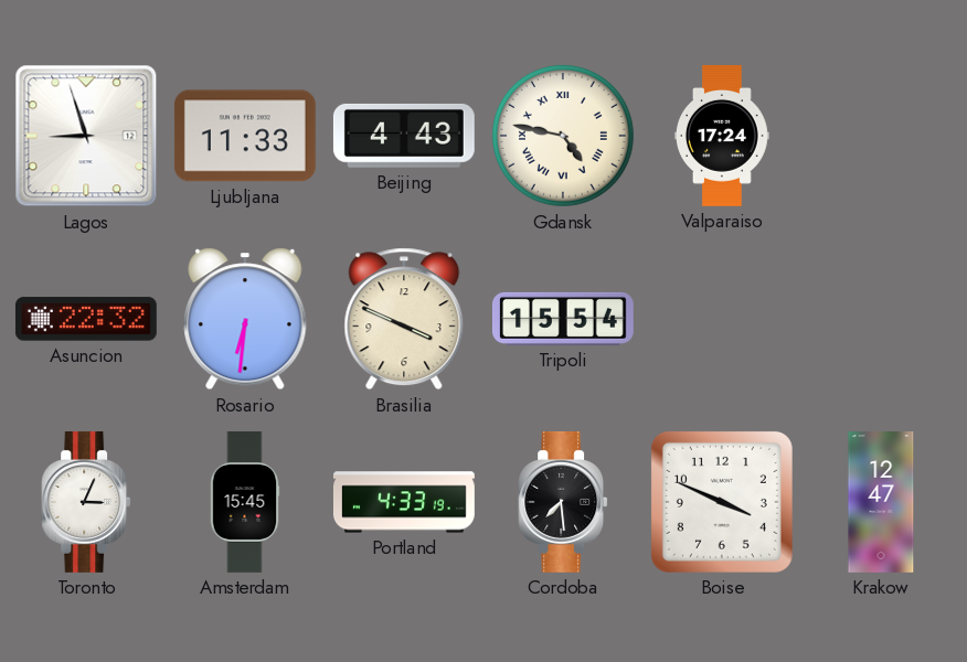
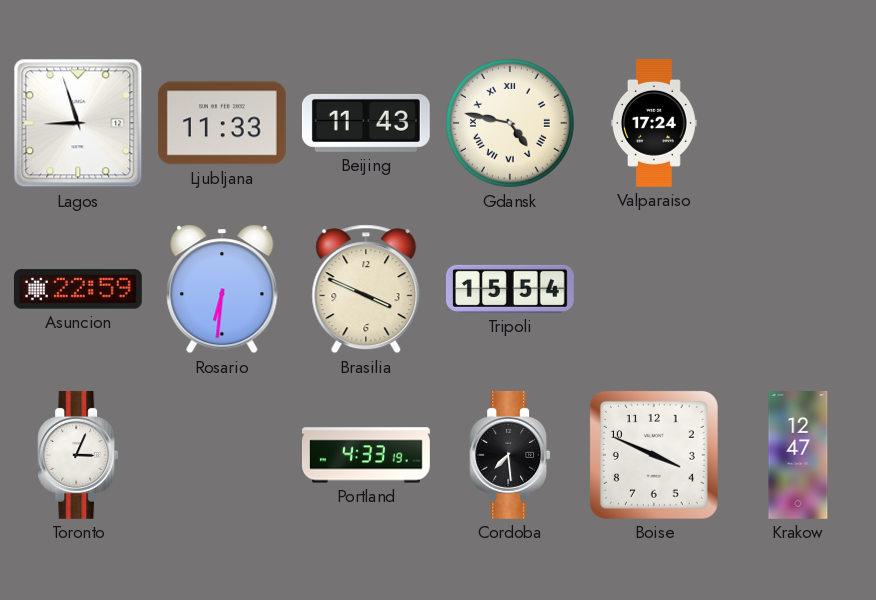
Beijing: 4:43 -> 11:43
Asuncion: 22:32 -> 22:59
Amsterdam: 15:45 -> none
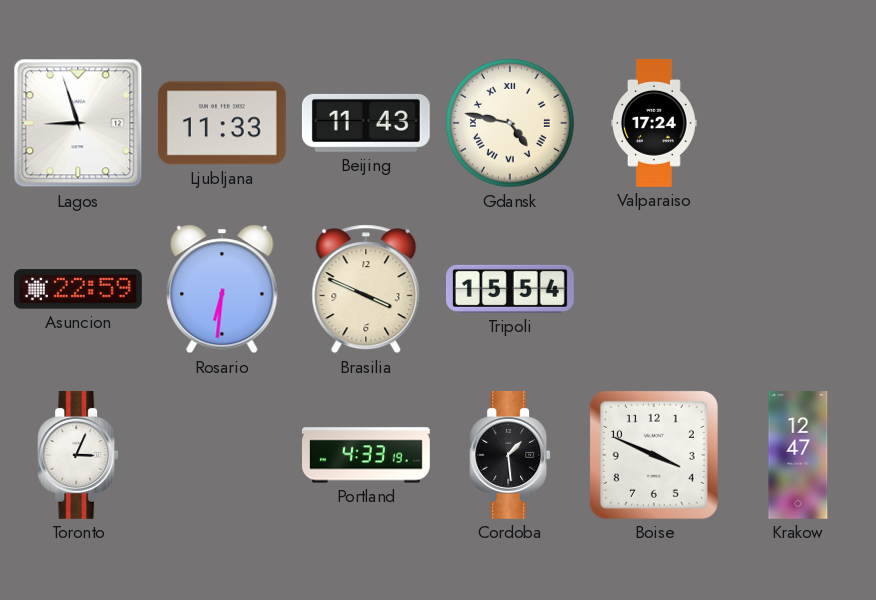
Cordoba: 7:29 -> 1:29
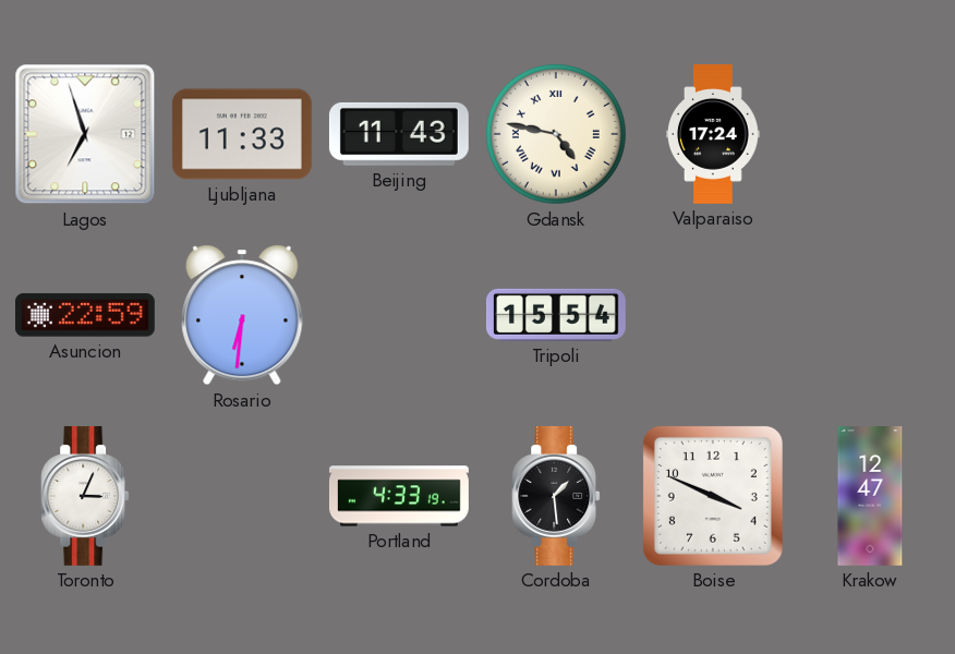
Lagos: 8:57 -> 6:57
Brasilia: 3:49 -> none
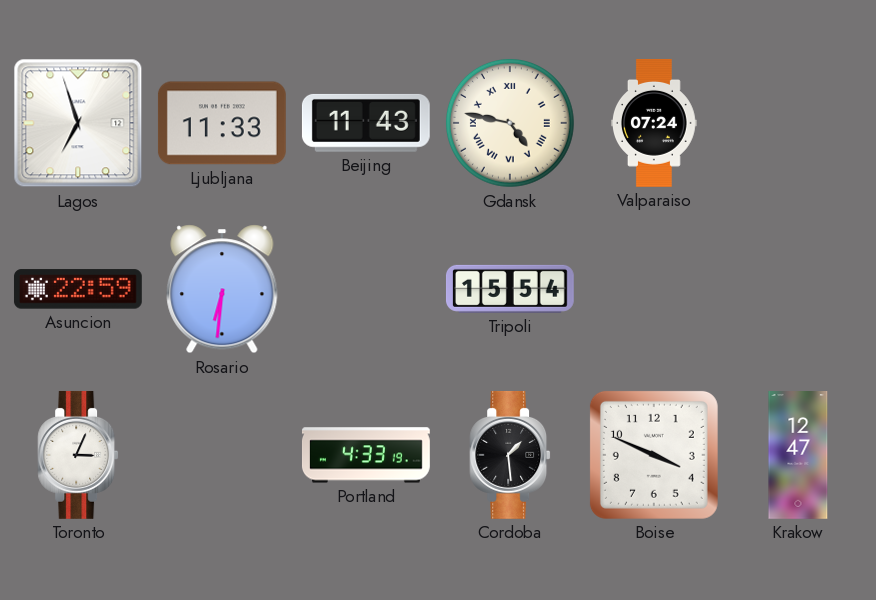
Valparaiso: 17:24 -> 07:24
